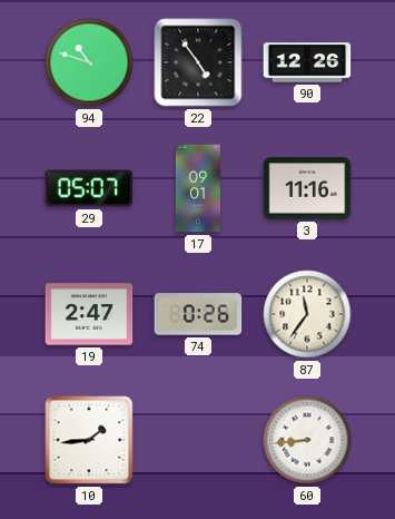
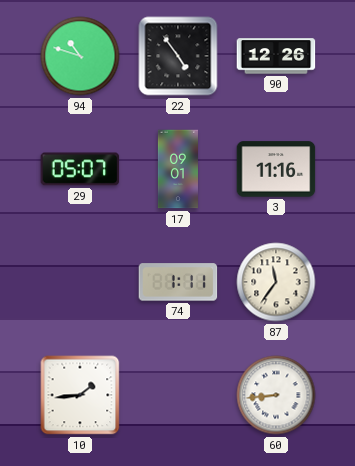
19: 2:47 -> none
74: 0:26 -> 1:11
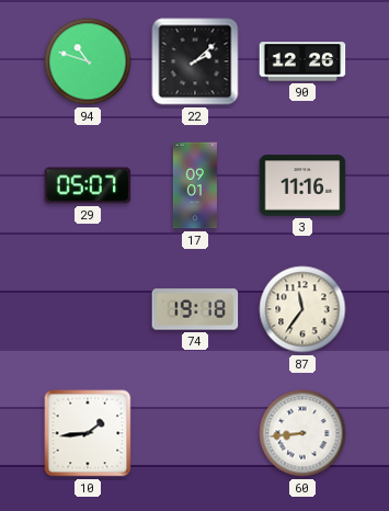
22: 4:54 -> 2:08
74: 1:11 -> 19:18
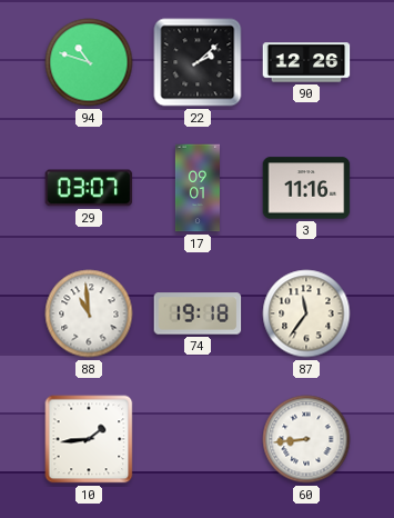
29: 05:07 -> 03:07
88: none -> 10:59
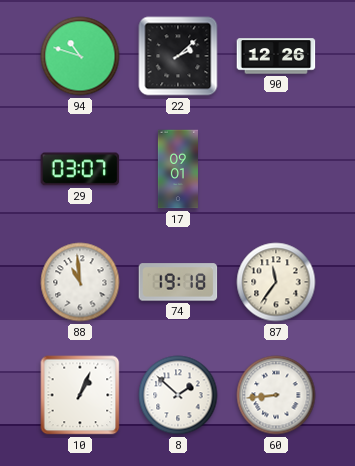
3: 11:16 -> none
10: 1:44 -> 1:04
8: none -> 1:52
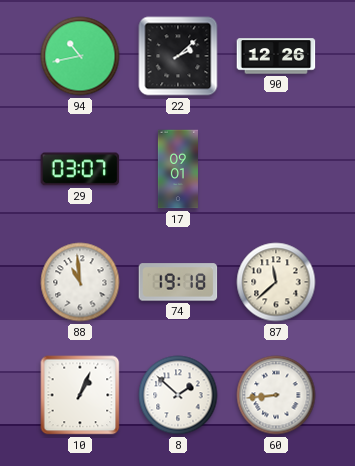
94: 10:48 -> 10:43
87: 11:36 -> 11:38
